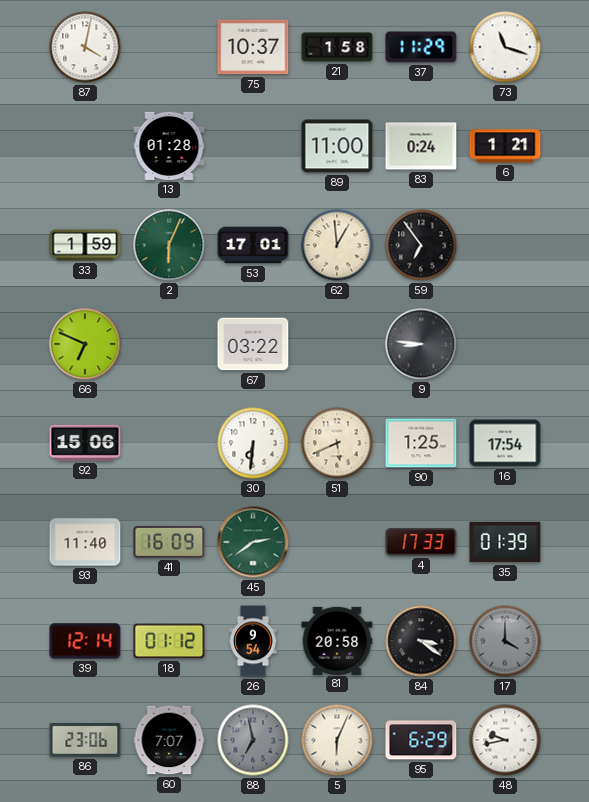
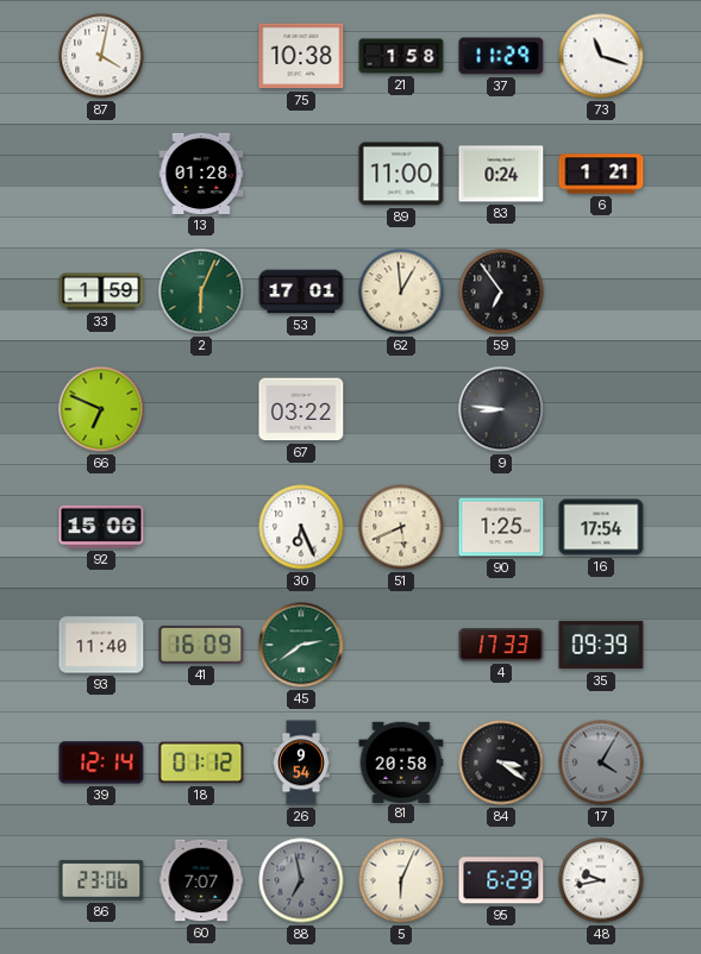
75: 10:37 -> 10:38
30: 6:31 -> 6:26
35: 01:39 -> 09:39
17: 4:00 -> 4:05
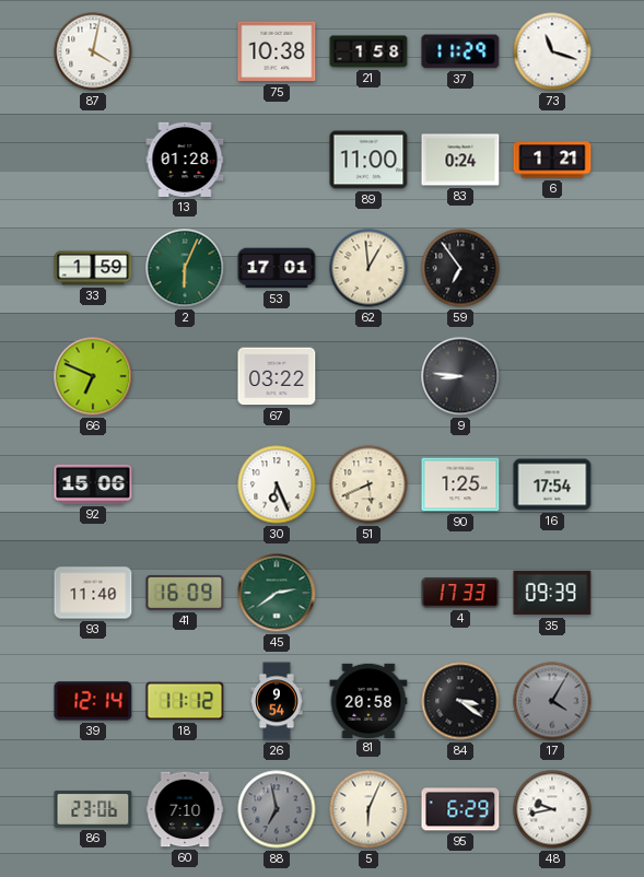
18: 01:12 -> 11:12
60: 7:07 -> 7:10
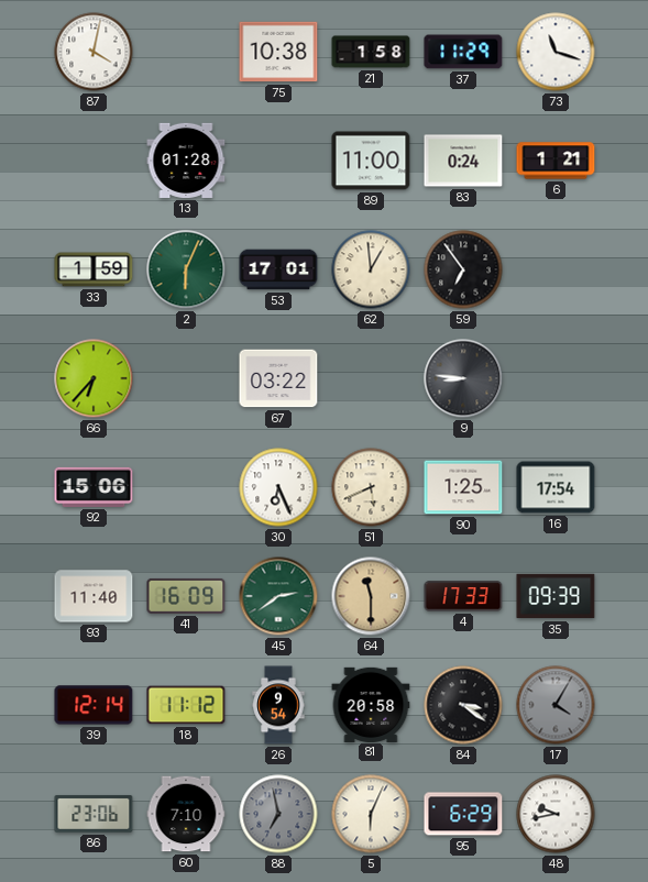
66: 6:49 -> 6:37
64: none -> 11:30
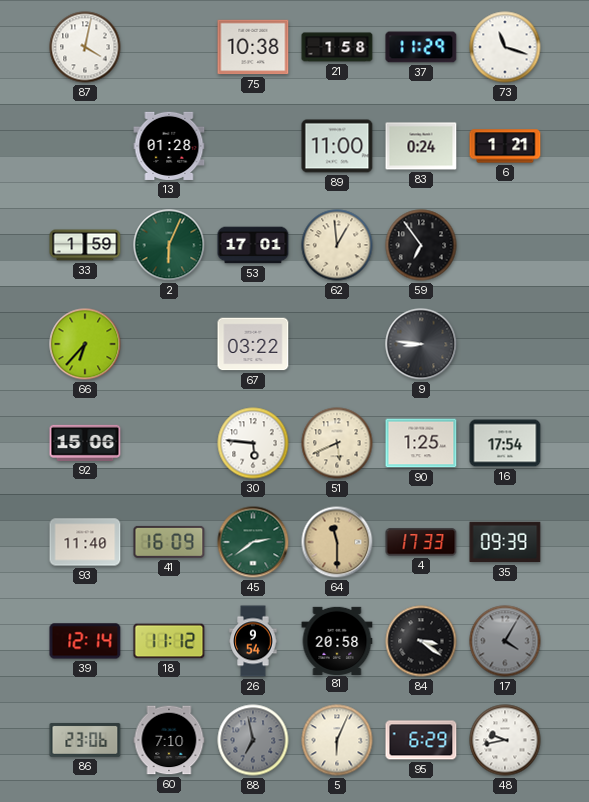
30: 6:26 -> 5:46
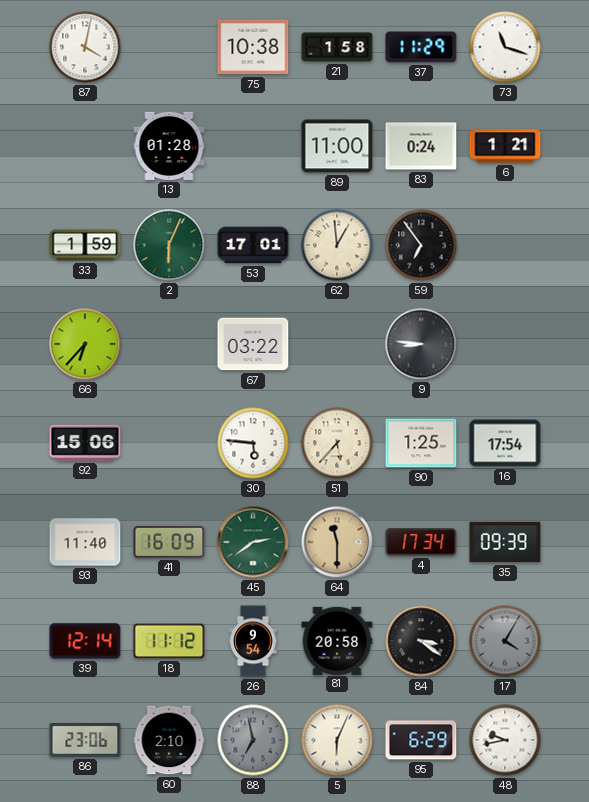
51: 5:41 -> 5:37
4: 17:33 -> 17:34
60: 7:10 -> 2:10
